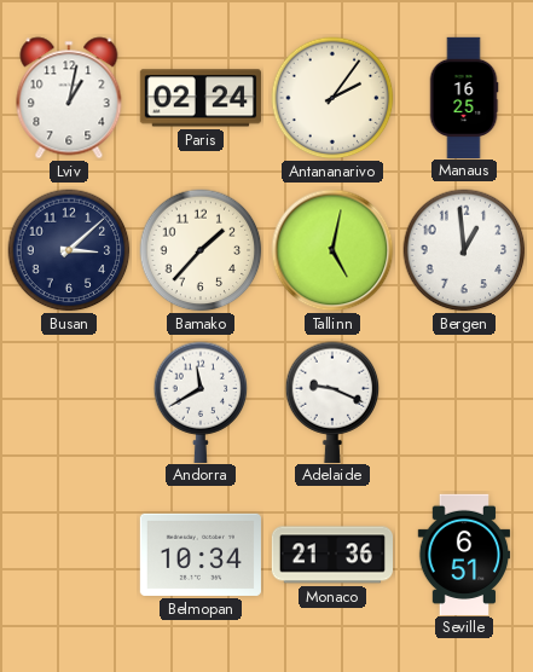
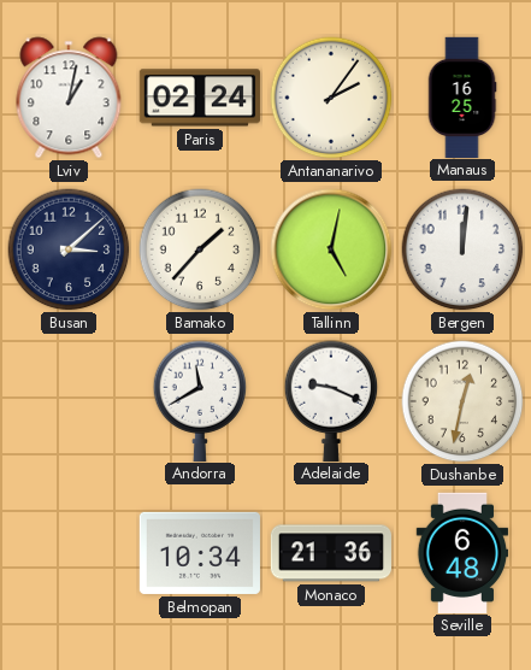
Bergen: 12:59 -> 12:01
Dushanbe: none -> 12:32
Seville: 6:51 -> 6:48
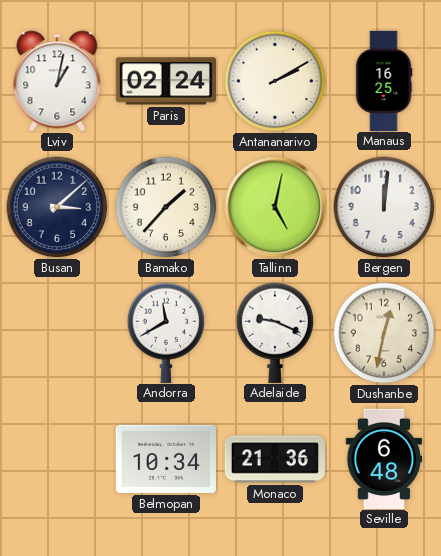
Antananarivo: 2:06 -> 2:10
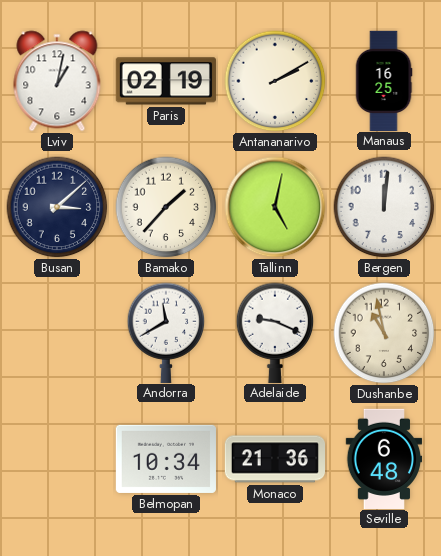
Paris: 02:24 -> 02:19
Dushanbe: 12:32 -> 10:58
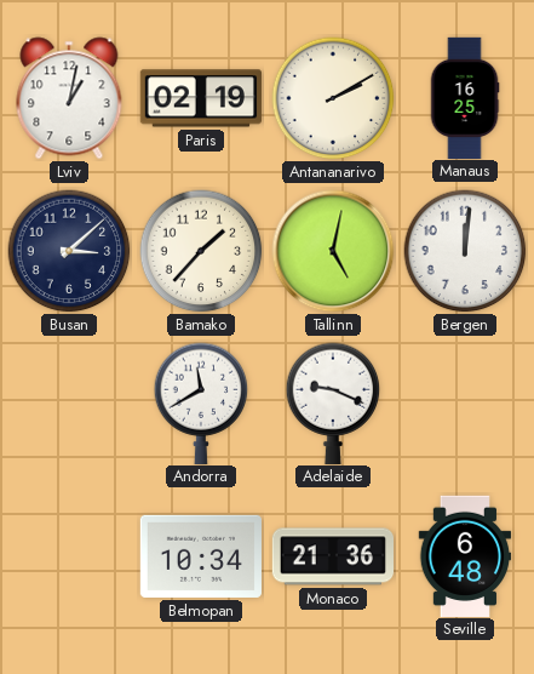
Dushanbe: 10:58 -> none
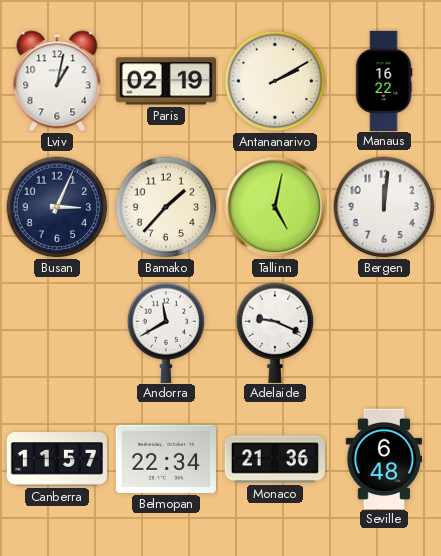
Manaus: 16:25 -> 16:22
Busan: 3:08 -> 3:04
Canberra: none -> 11:57
Belmopan: 10:34 -> 22:34
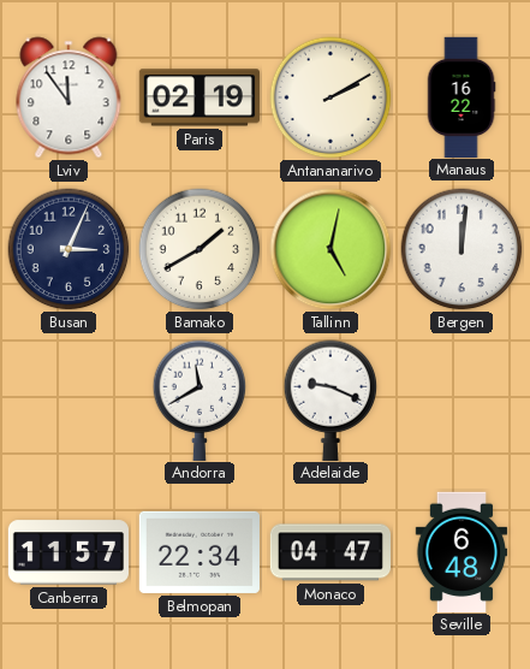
Lviv: 1:02 -> 11:54
Bamako: 1:37 -> 1:40
Monaco: 21:36 -> 04:47
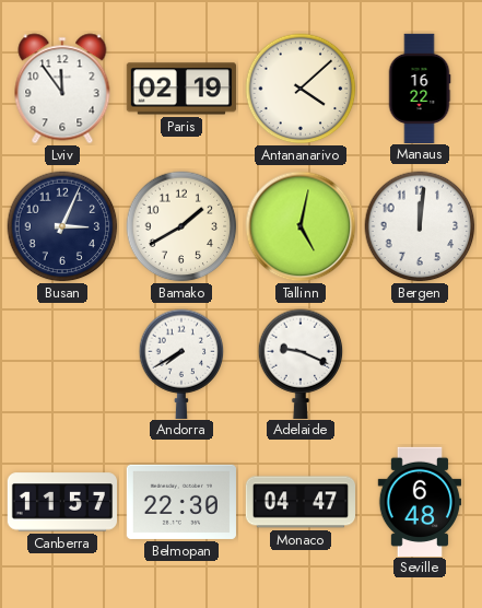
Antananarivo: 2:10 -> 4:08
Andorra: 11:40 -> 7:40
Belmopan: 22:34 -> 22:30
